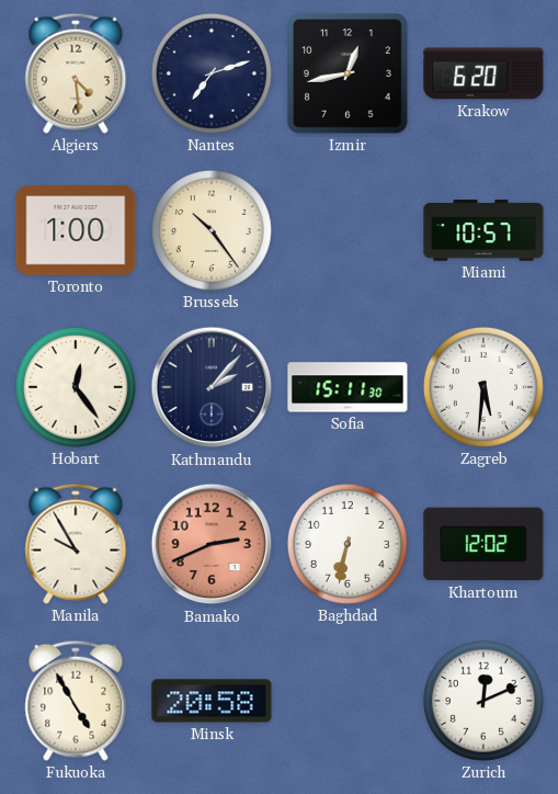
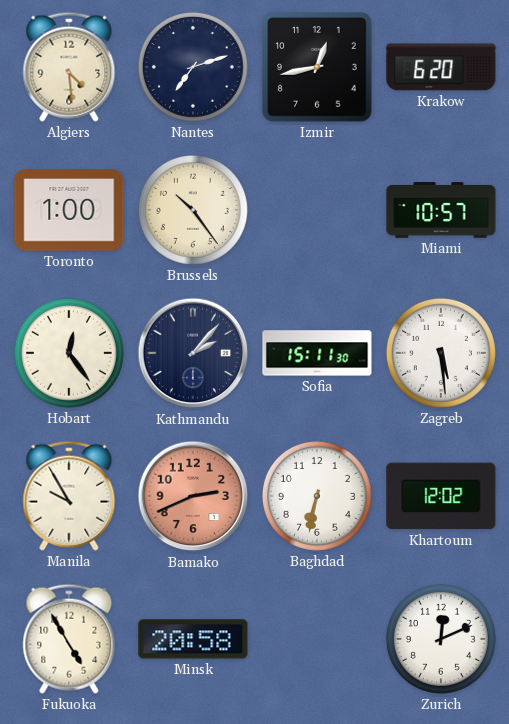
Zagreb: 5:31 -> 5:29
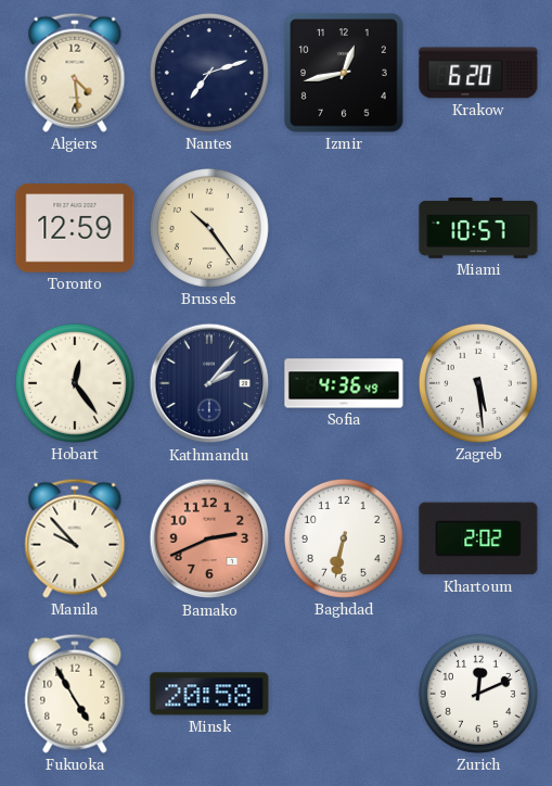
Toronto: 1:00 -> 12:59
Sofia: 15:11 -> 4:36
Manila: 9:55 -> 9:53
Khartoum: 12:02 -> 2:02
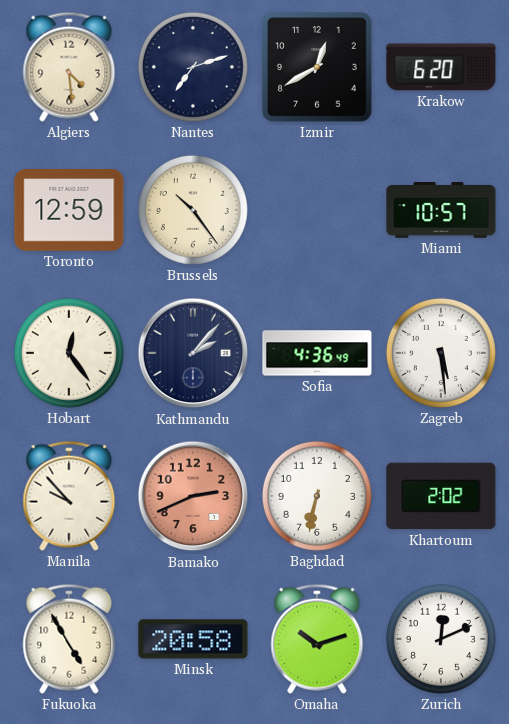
Izmir: 12:43 -> 12:40
Omaha: none -> 10:12
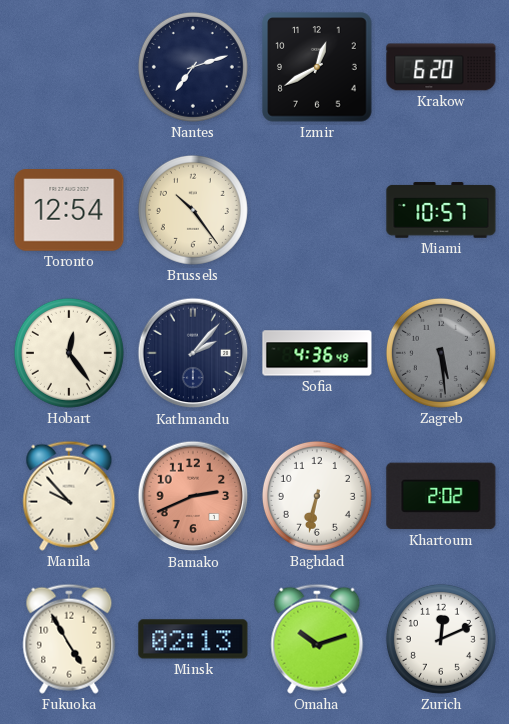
Algiers: 4:29 -> none
Toronto: 12:59 -> 12:54
Zagreb dial: white -> grey
Minsk: 20:58 -> 02:13
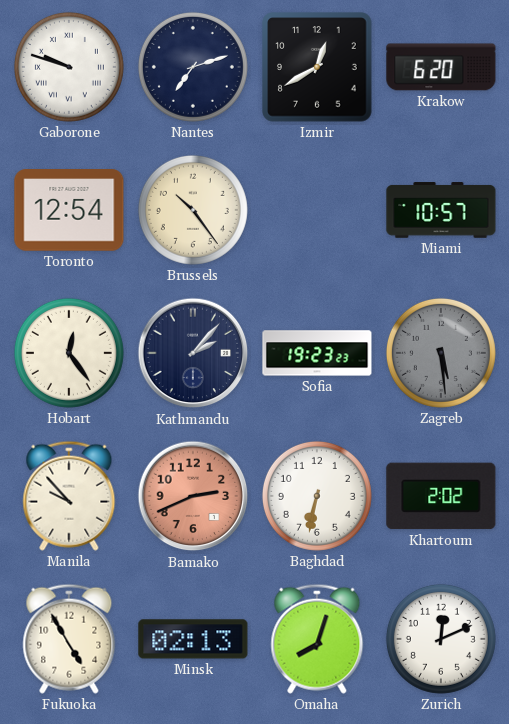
Gaborone: none -> 9:48
Sofia: 4:36 -> 19:23
Omaha: 10:12 -> 8:03
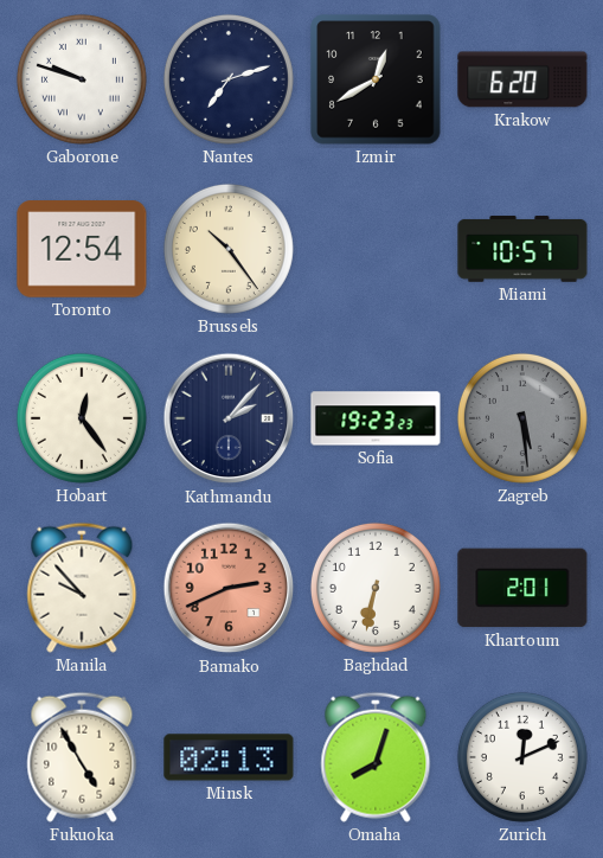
Khartoum: 2:02 -> 2:01
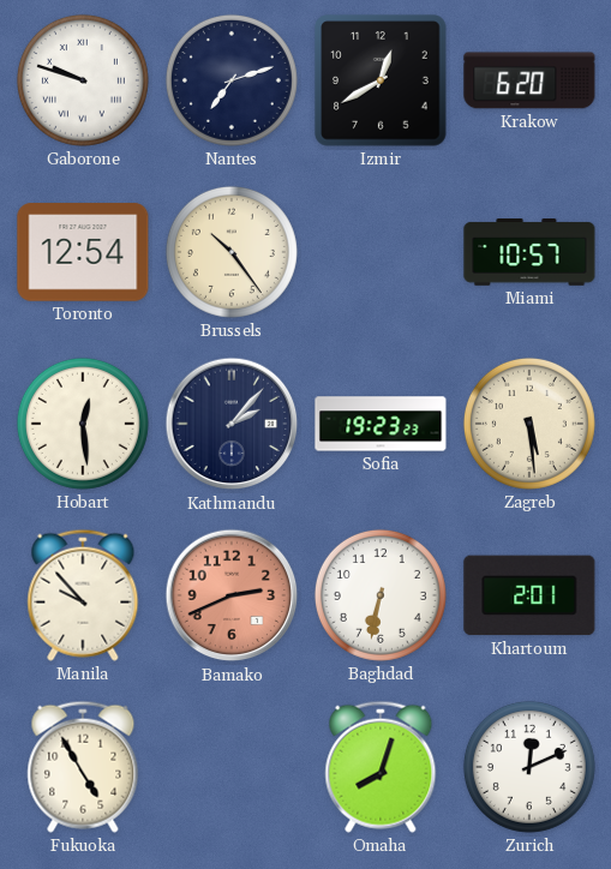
Hobart: 12:24 -> 12:29
Zagreb dial: grey -> cream
Minsk: 02:13 -> none
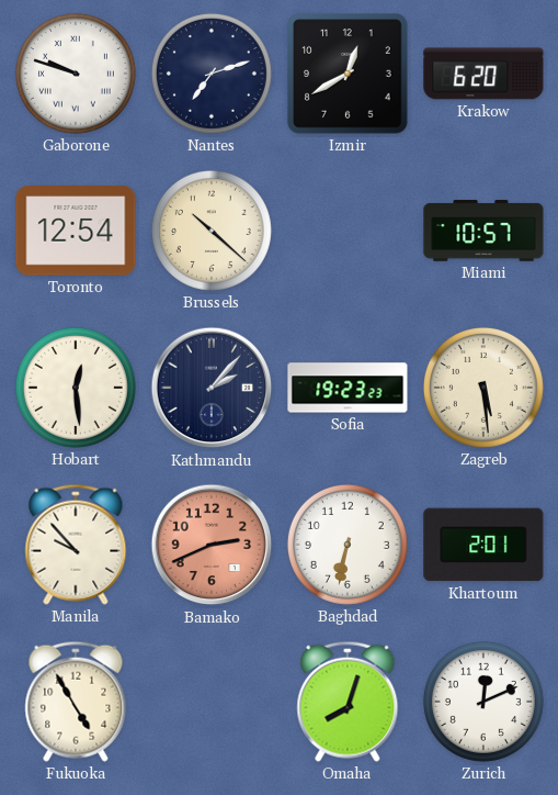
Brussels: 10:24 -> 10:22
